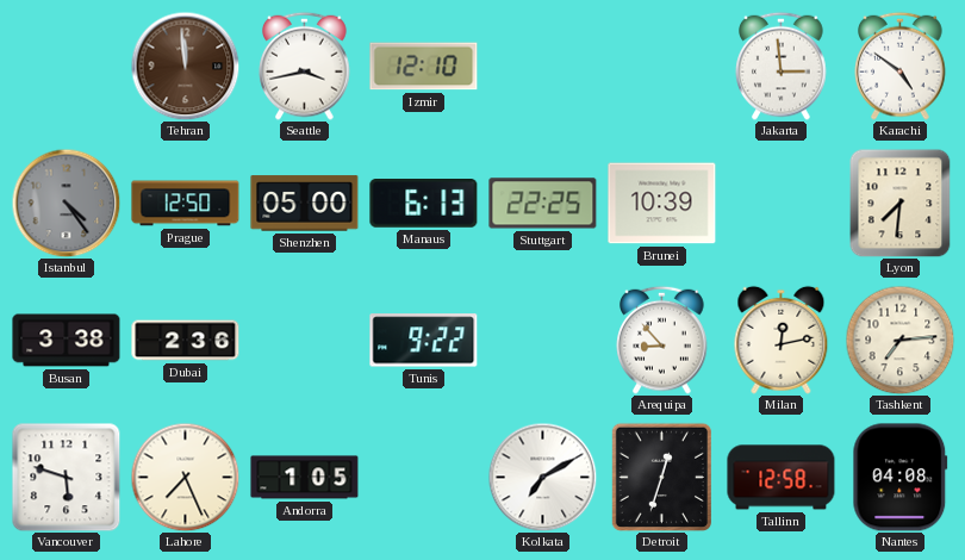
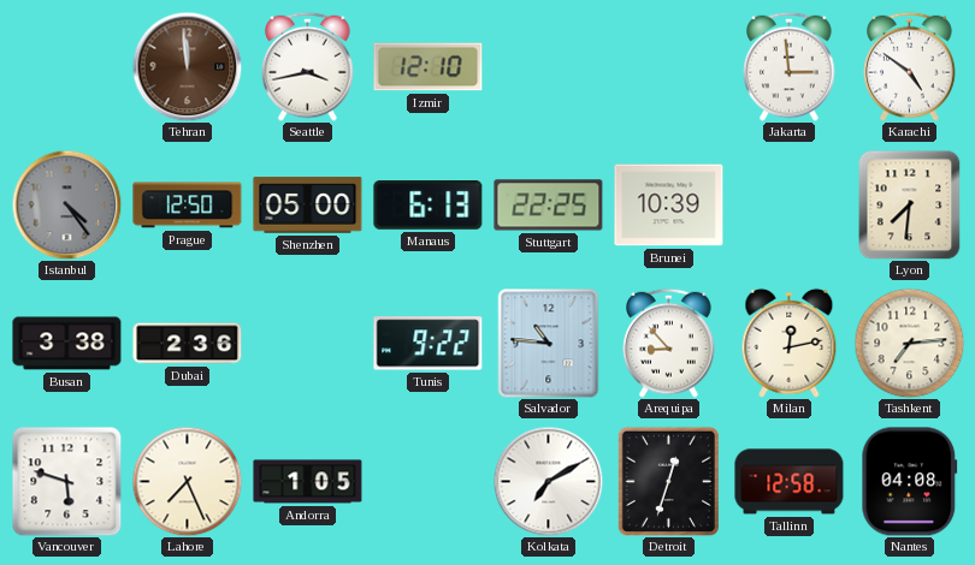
Salvador: none -> 10:46
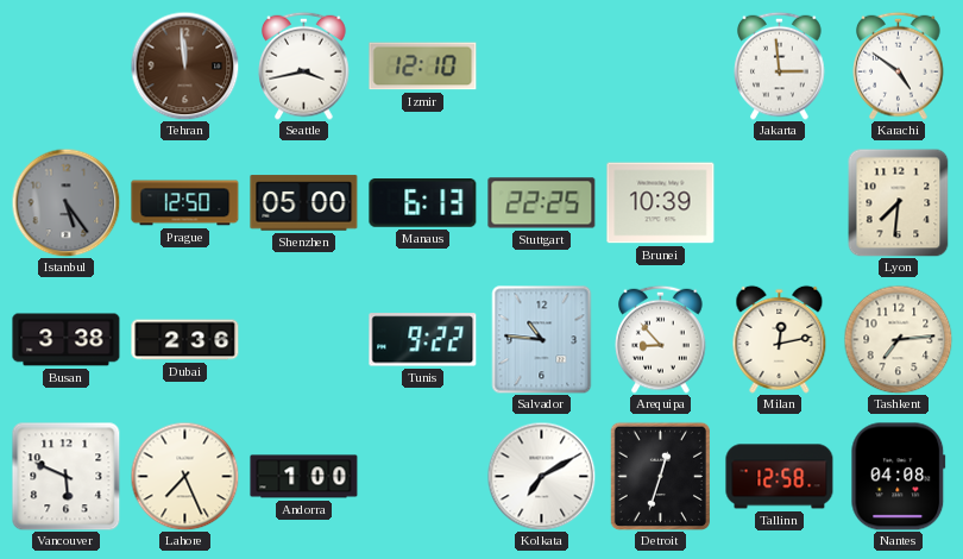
Istanbul: 4:24 -> 5:24
Vancouver: 5:48 -> 5:49
Andorra: 1:05 -> 1:00
